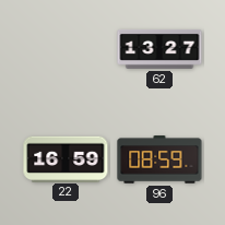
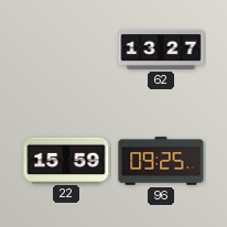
22: 16:59 -> 15:59
96: 08:59 -> 09:25
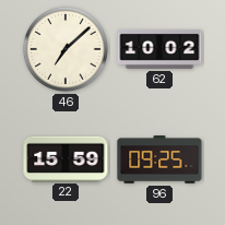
46: none -> 7:08
62: 13:27 -> 10:02
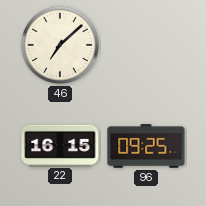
62: 10:02 -> none
22: 15:59 -> 16:15
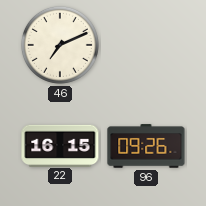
46: 7:08 -> 7:11
96: 09:25 -> 09:26
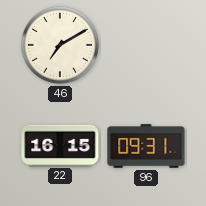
46: 7:11 -> 7:10
96: 09:26 -> 09:31
